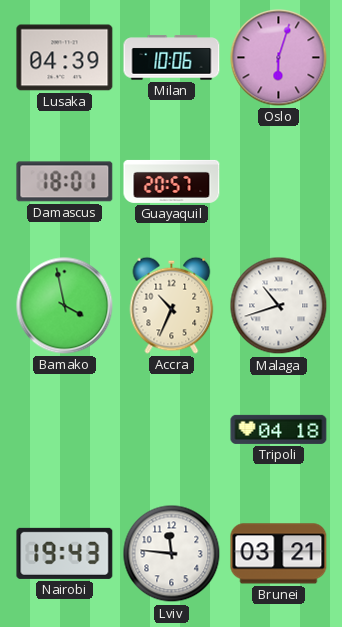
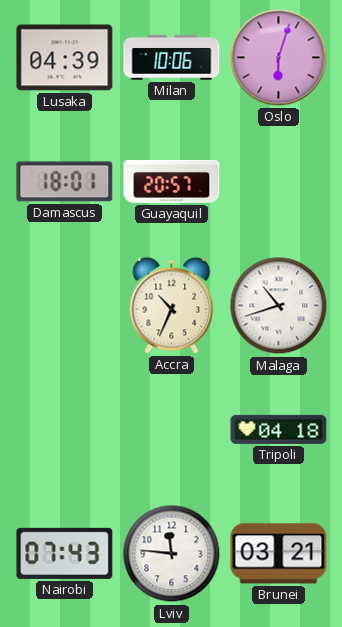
Bamako: 3:58 -> none
Nairobi: 19:43 -> 07:43
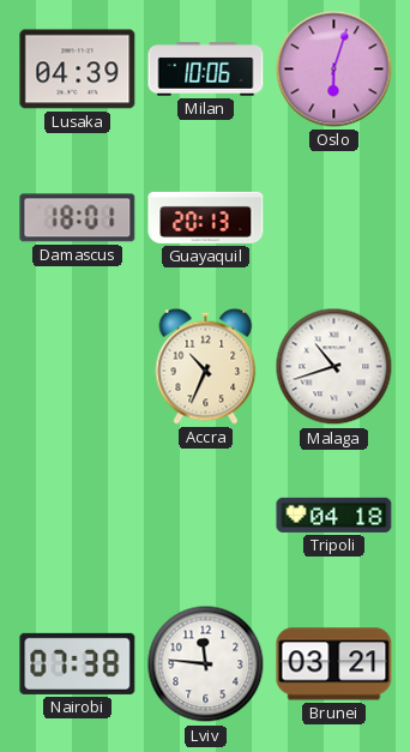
Guayaquil: 20:57 -> 20:13
Nairobi: 07:43 -> 07:38
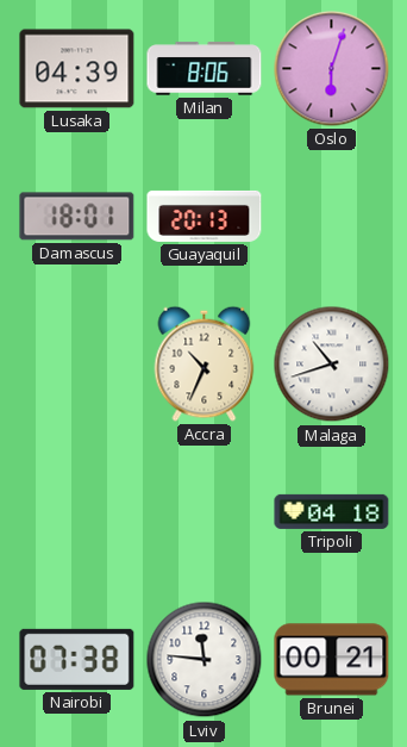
Milan: 10:06 -> 8:06
Brunei: 03:21 -> 00:21
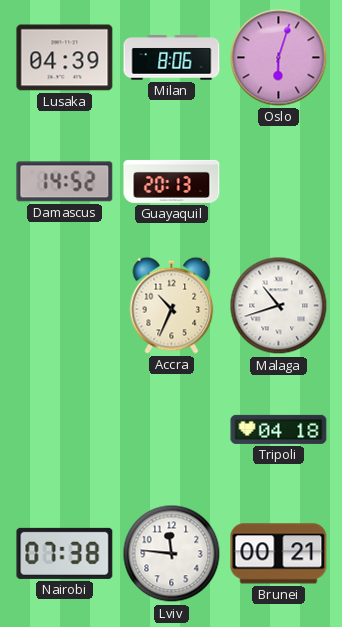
Damascus: 18:01 -> 14:52
